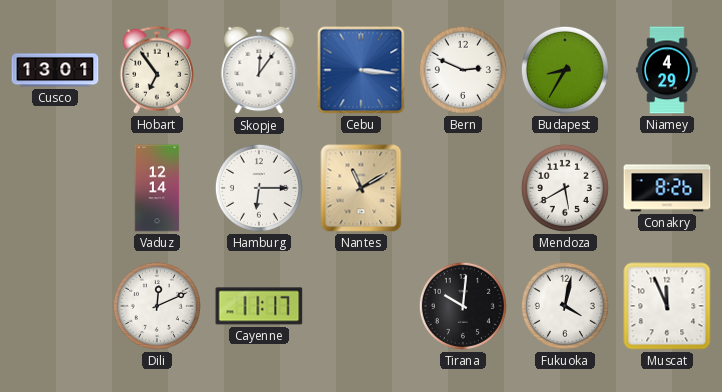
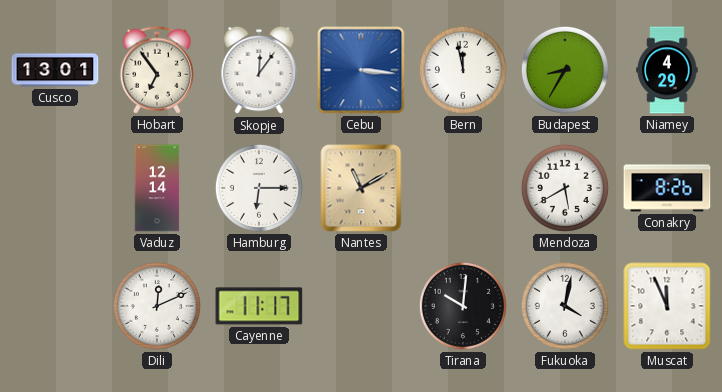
Bern: 2:49 -> 11:58
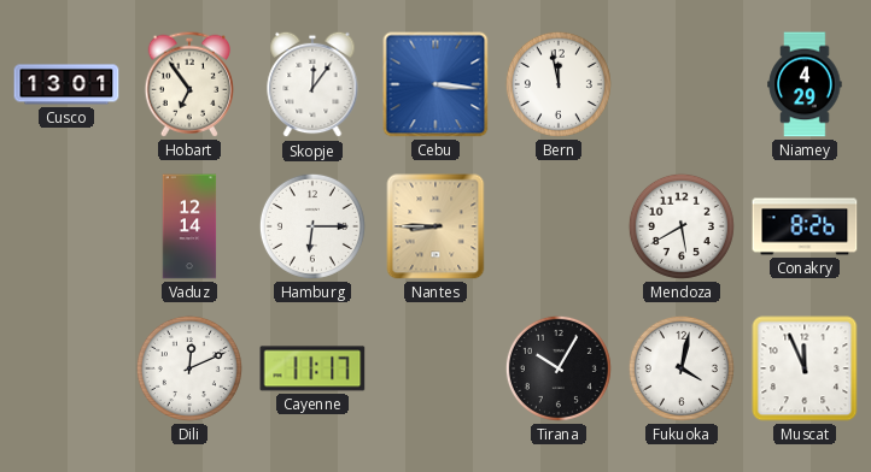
Budapest: 8:35 -> none
Nantes: 11:10 -> 8:45
Tirana: 10:01 -> 10:05
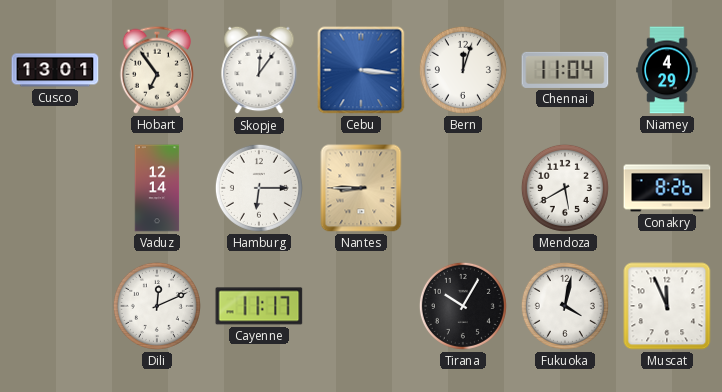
Bern: 11:58 -> 12:03
Chennai: none -> 11:04
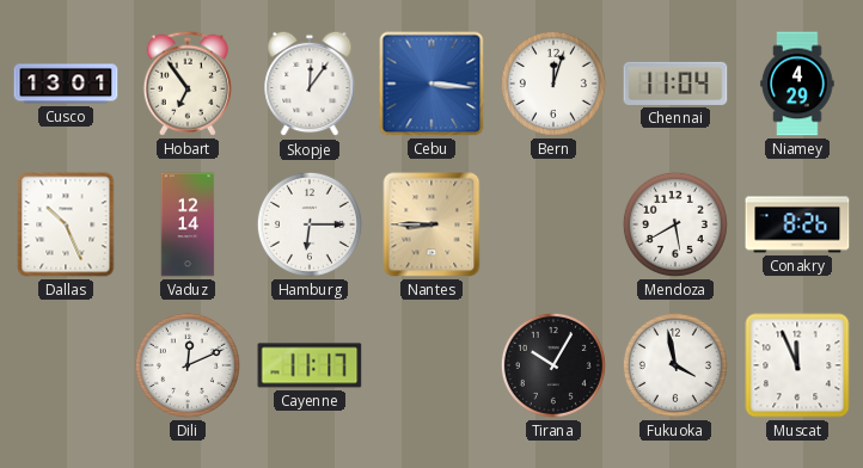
Dallas: none -> 10:26
Fukuoka: 4:02 -> 3:58
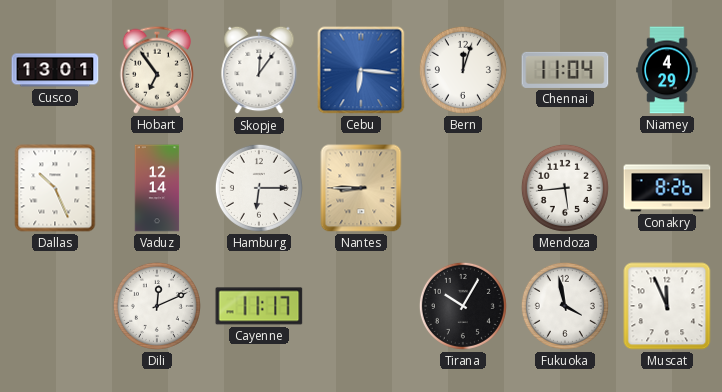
Cebu: 3:16 -> 6:16
Mendoza: 5:40 -> 5:44
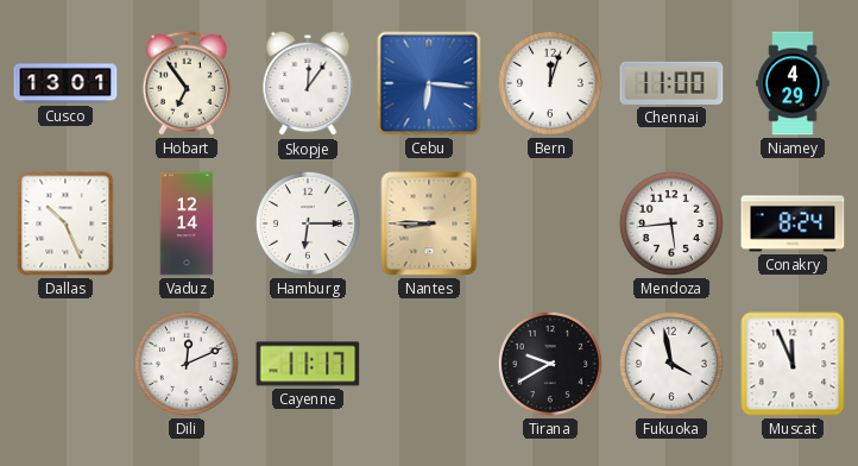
Chennai: 11:04 -> 11:00
Conakry: 8:26 -> 8:24
Tirana: 10:05 -> 9:40
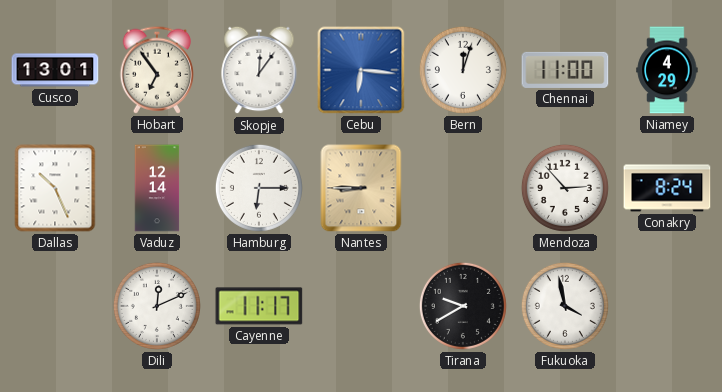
Mendoza: 5:44 -> 2:53
Muscat: 11:56 -> none
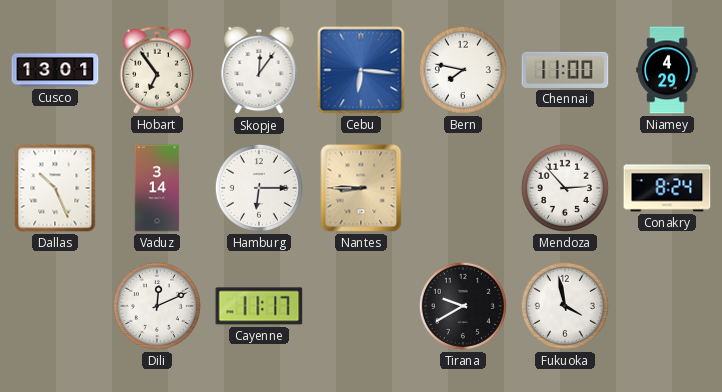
Bern: 12:03 -> 7:47
Vaduz: 12:14 -> 3:14
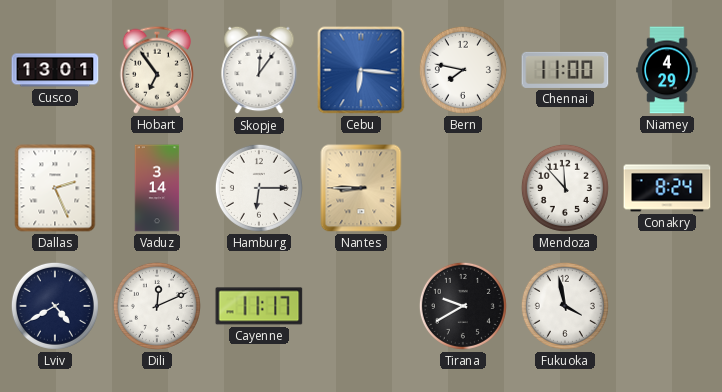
Dallas: 10:26 -> 2:26
Mendoza: 2:53 -> 11:53
Lviv: none -> 4:40
